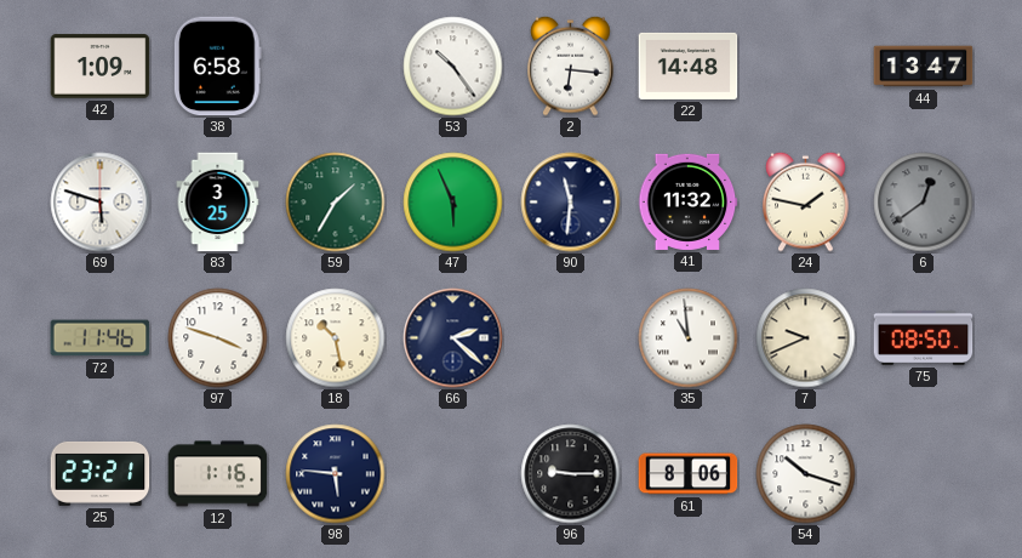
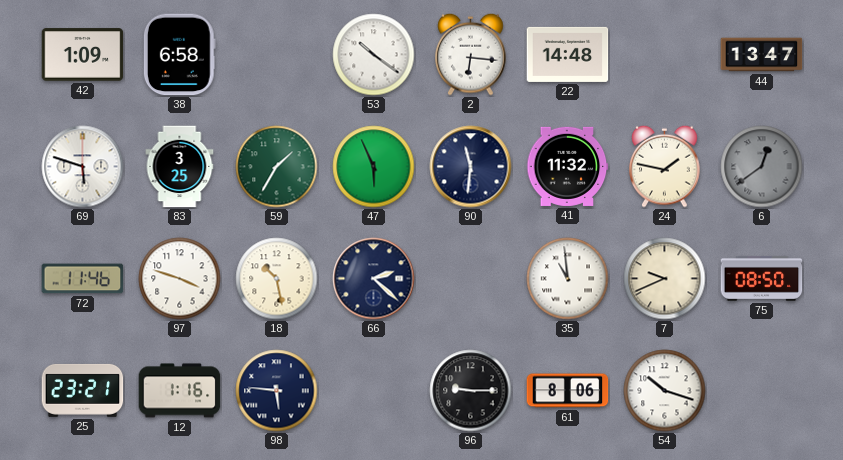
53: 10:24 -> 10:21
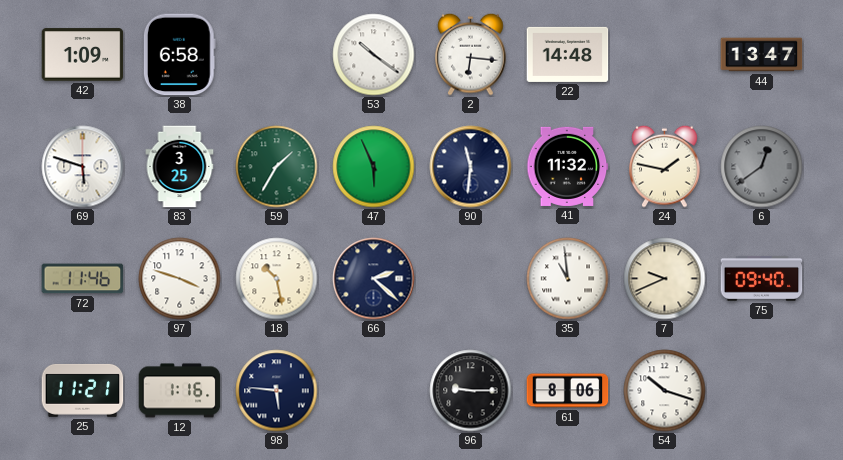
75: 08:50 -> 09:40
25: 23:21 -> 11:21
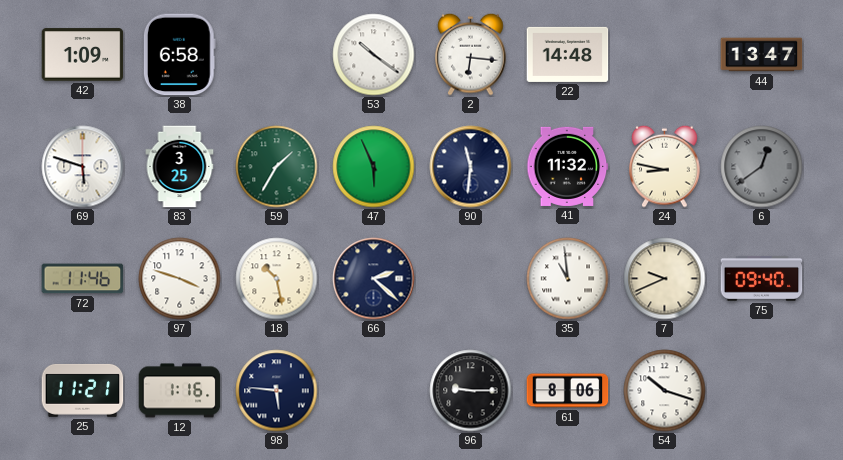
24: 1:47 -> 8:47
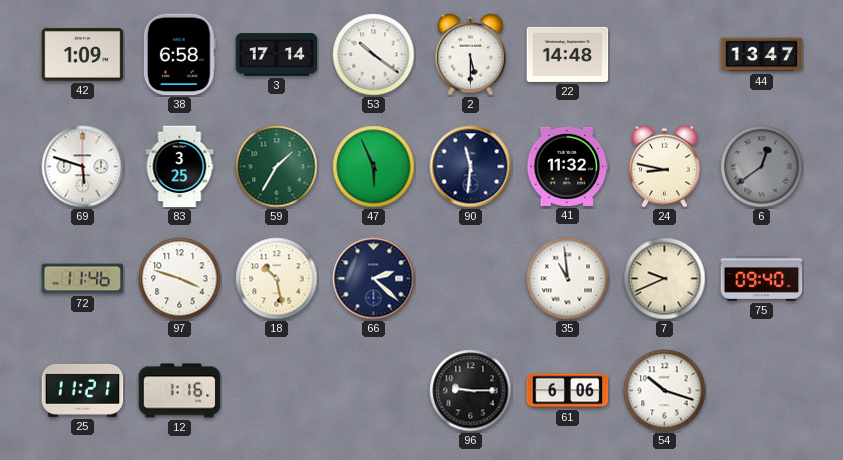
3: none -> 17:14
2: 6:16 -> 5:30
98: 5:46 -> none
61: 8:06 -> 6:06
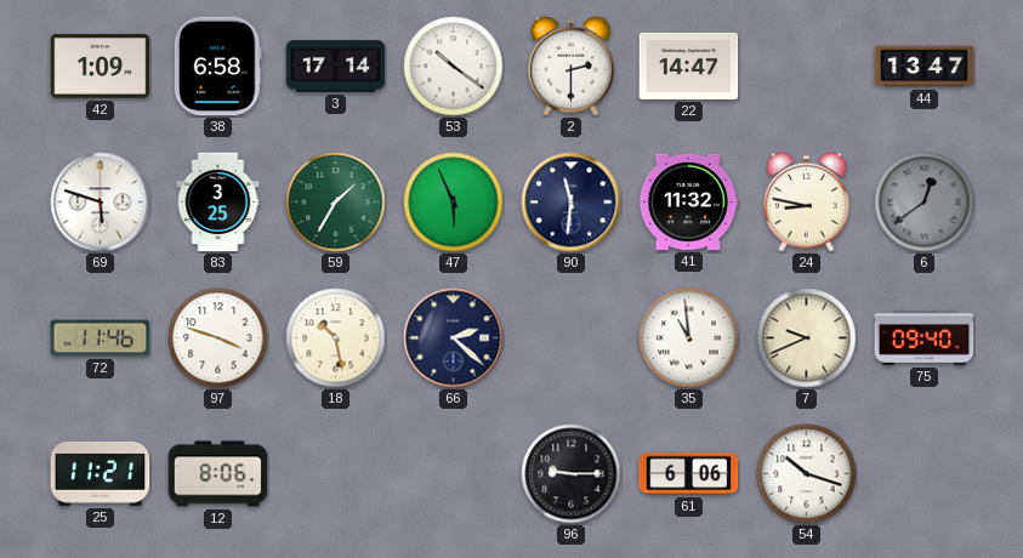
2: 5:30 -> 2:30
22: 14:48 -> 14:47
12: 1:16 -> 8:06
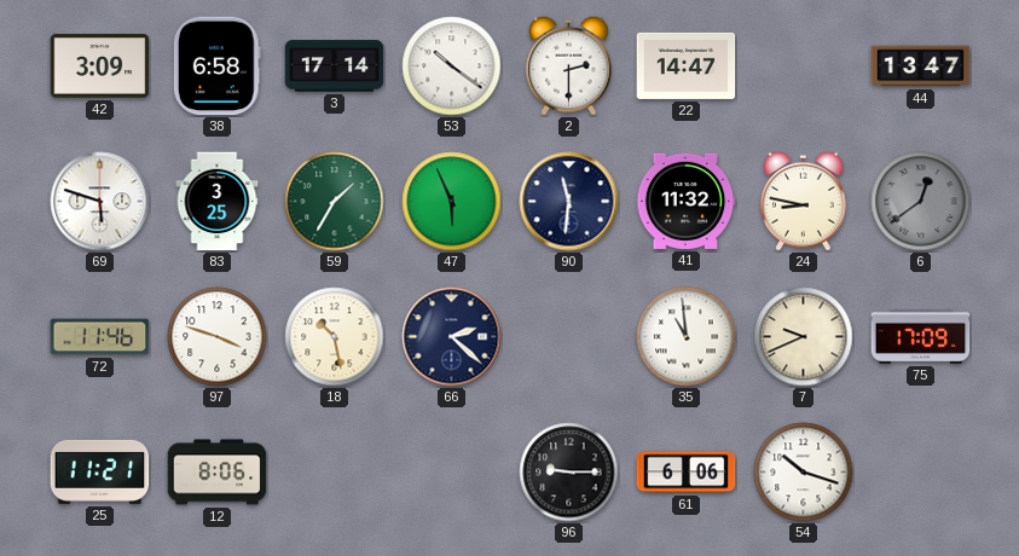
42: 1:09 -> 3:09
75: 09:40 -> 17:09
